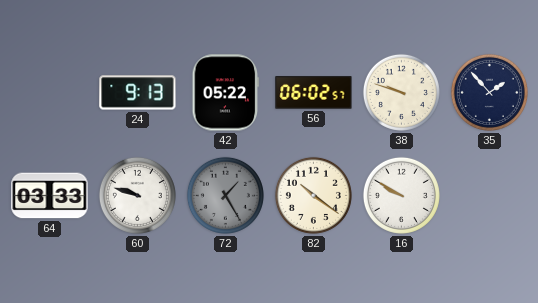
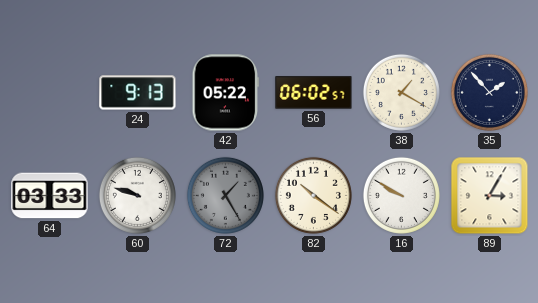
38: 9:48 -> 1:20
89: none -> 3:05
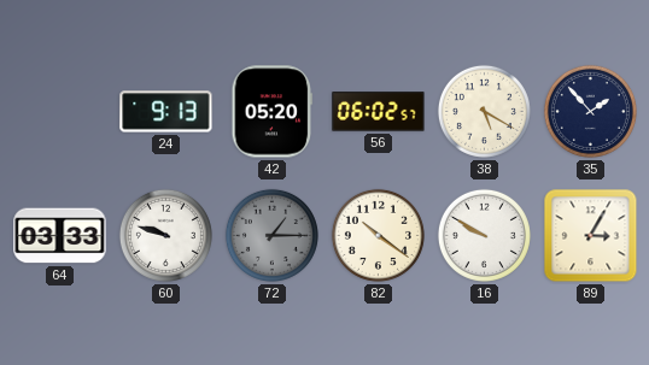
42: 05:22 -> 05:20
38: 1:20 -> 5:20
72: 1:25 -> 1:15
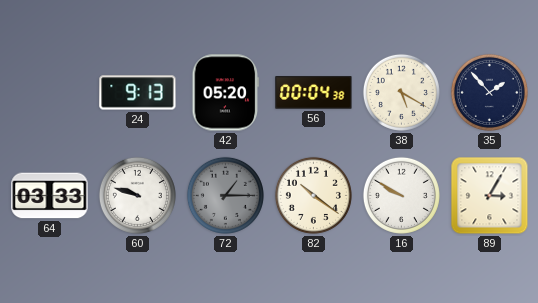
56: 06:02 -> 00:04
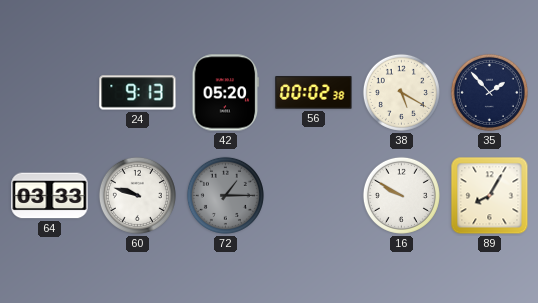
56: 00:04 -> 00:02
82: 10:21 -> none
89: 3:05 -> 8:05
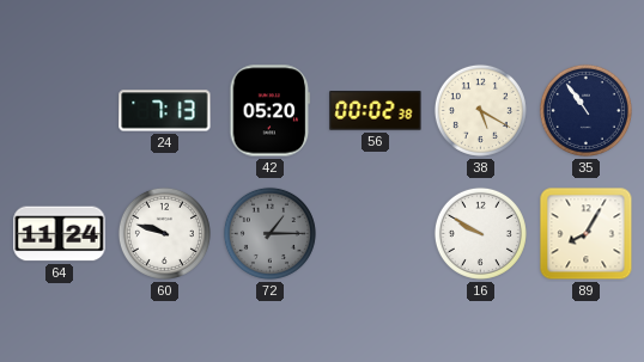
24: 9:13 -> 7:13
35: 1:53 -> 10:54
64: 03:33 -> 11:24
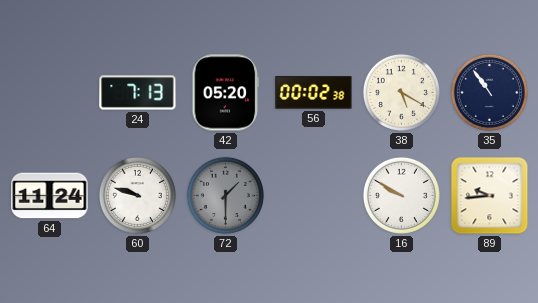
72: 1:15 -> 1:30
89: 8:05 -> 9:44
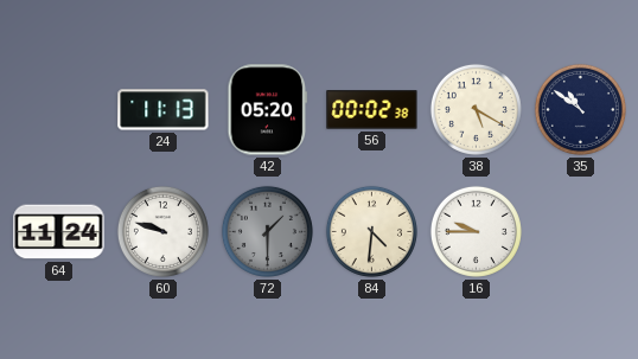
24: 7:13 -> 11:13
35: 10:54 -> 10:51
84: none -> 4:31
16: 9:50 -> 9:45
89: 9:44 -> none
